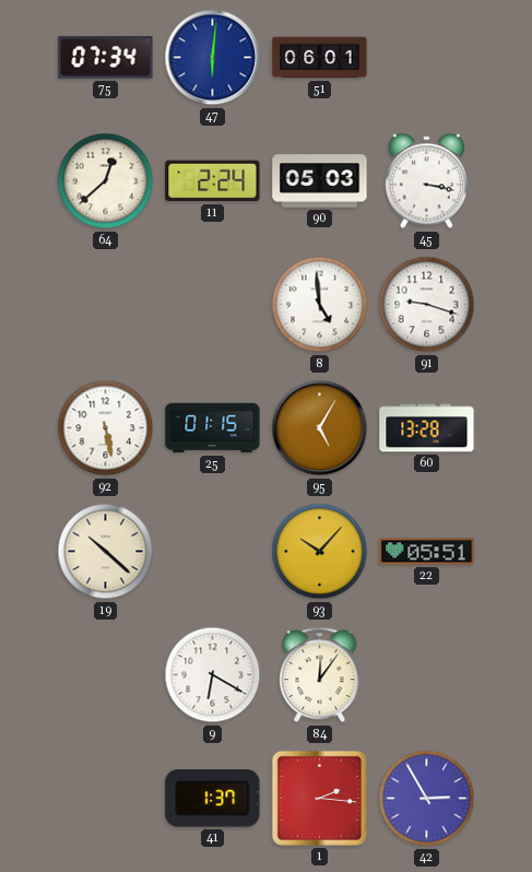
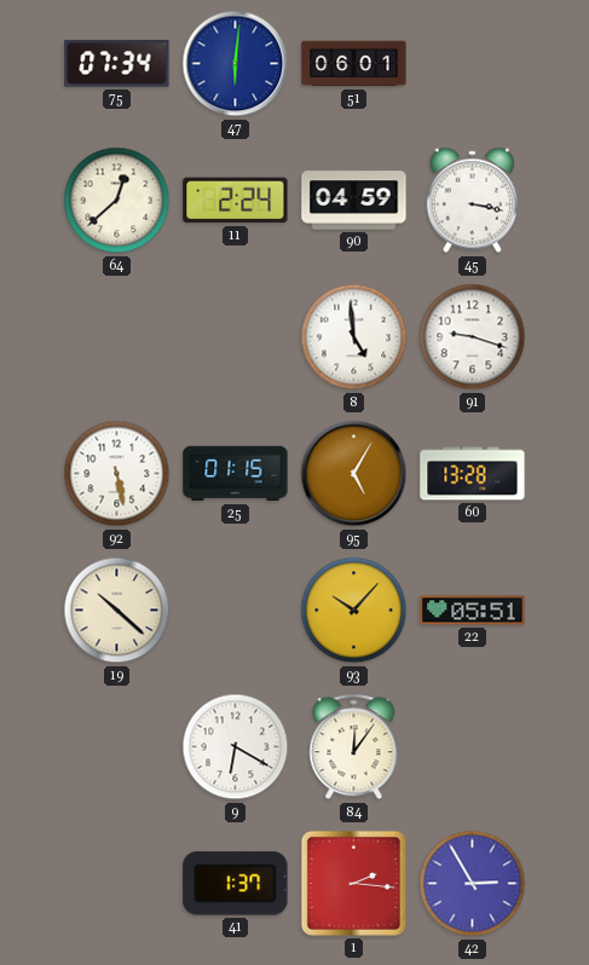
90: 05:03 -> 04:59
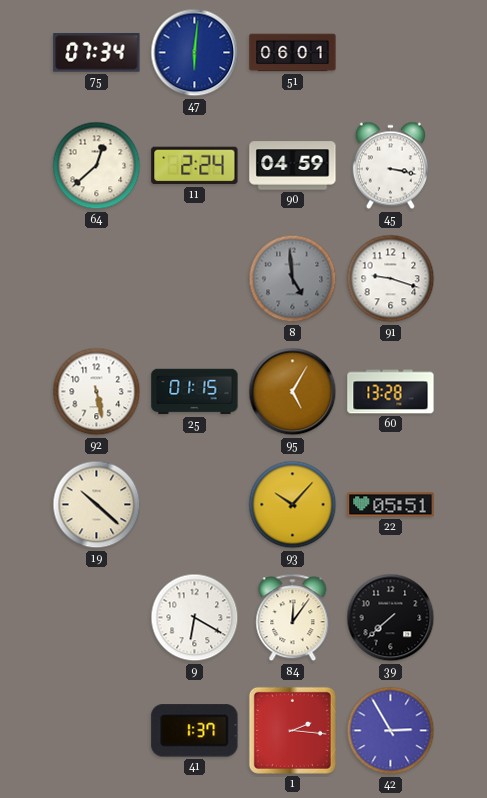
8 dial: white -> grey
39: none -> 7:38
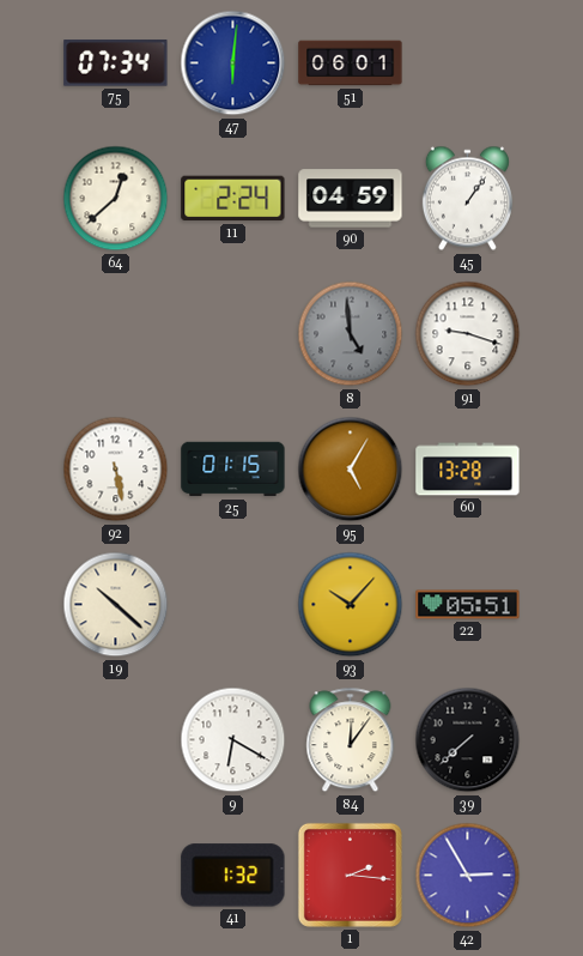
45: 3:17 -> 1:06
41: 1:37 -> 1:32
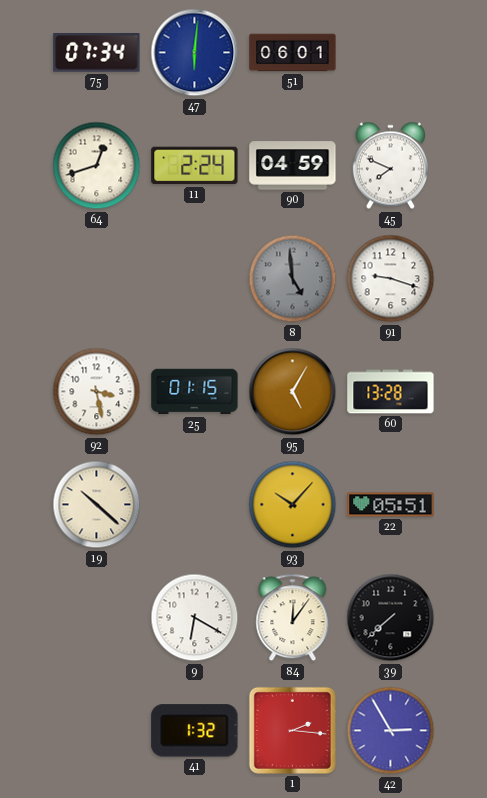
64: 12:38 -> 12:42
45: 1:06 -> 7:49
92: 5:28 -> 3:28
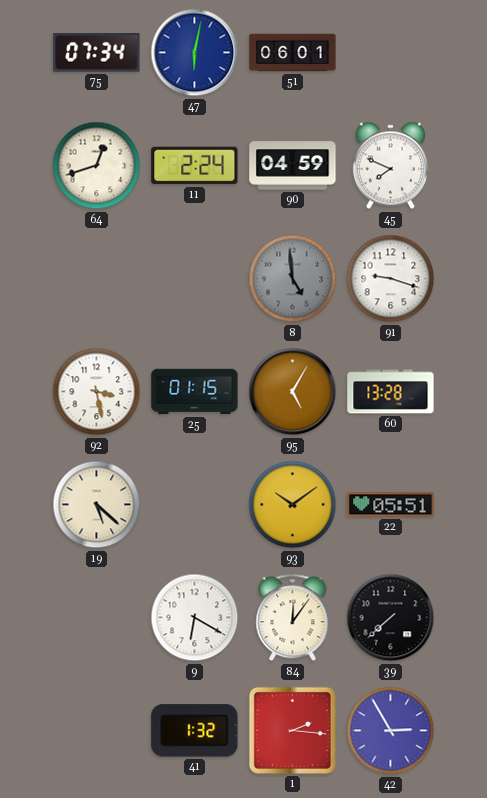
47: 6:01 -> 6:02
19: 10:22 -> 5:22
93: 10:07 -> 10:09
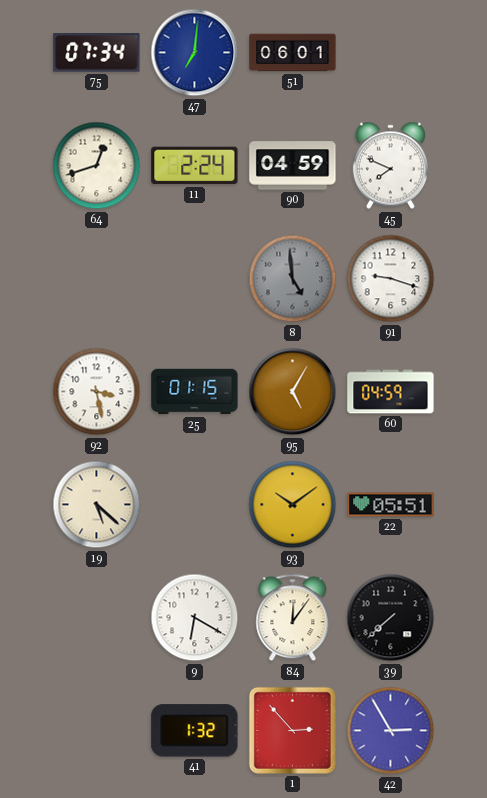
47: 6:02 -> 7:01
60: 13:28 -> 04:59
1: 2:16 -> 2:53
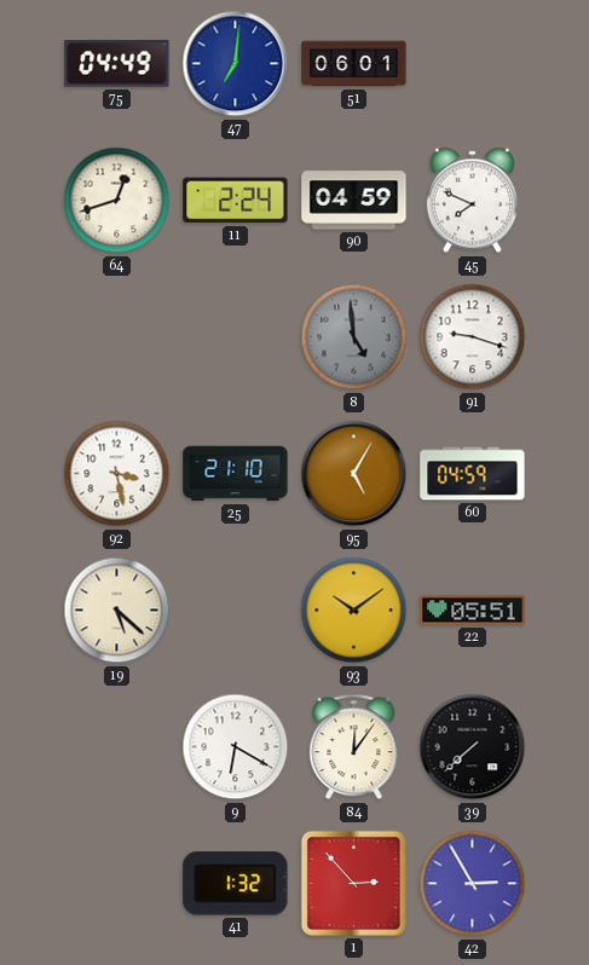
75: 07:34 -> 04:49
25: 01:15 -> 21:10
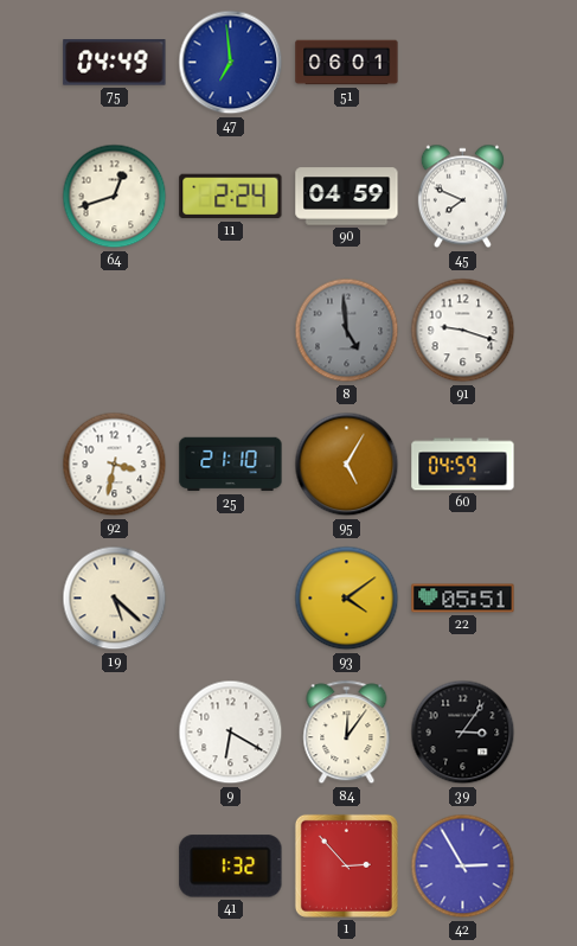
47: 7:01 -> 6:59
92: 3:28 -> 3:32
93: 10:09 -> 4:09
39: 7:38 -> 3:06
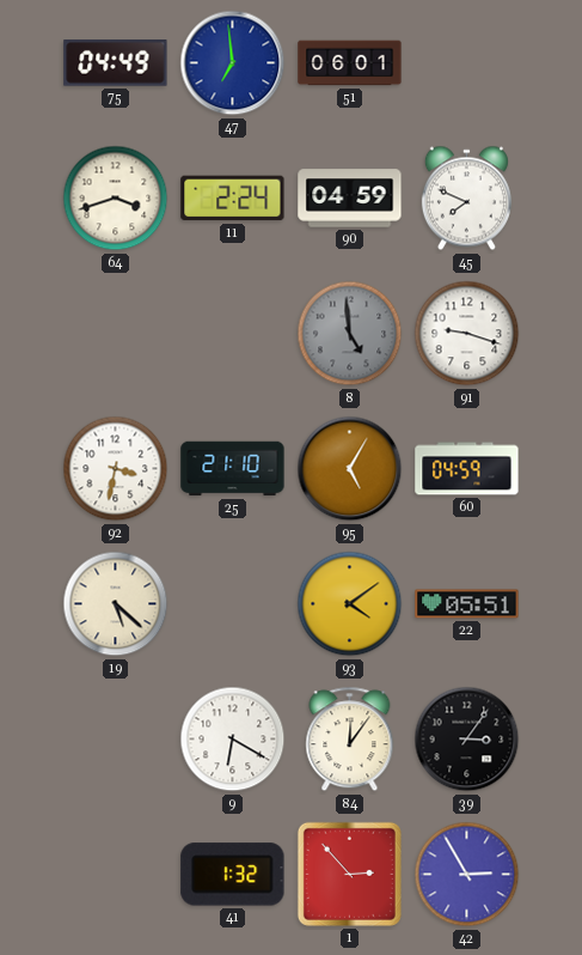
64: 12:42 -> 3:42
